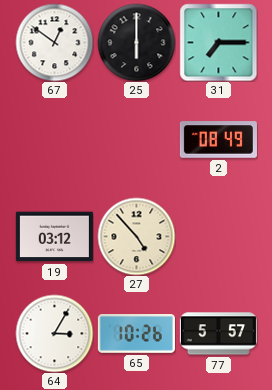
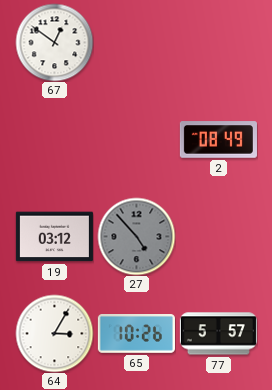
25: 6:00 -> none
31: 7:15 -> none
27 dial: cream -> grey
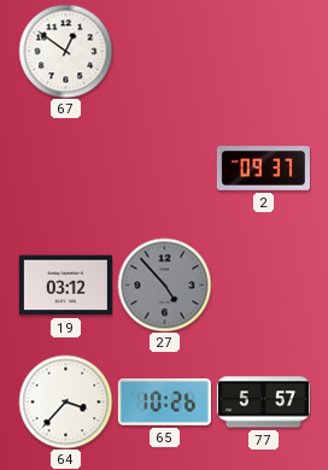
2: 08:49 -> 09:37
64: 3:05 -> 3:37
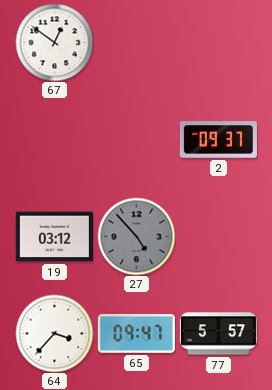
65: 10:26 -> 09:47
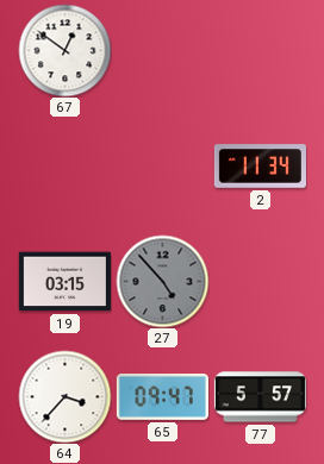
2: 09:37 -> 11:34
19: 03:12 -> 03:15
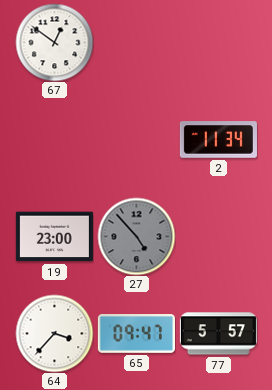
19: 03:15 -> 23:00
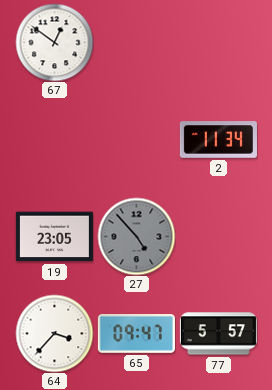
19: 23:00 -> 23:05
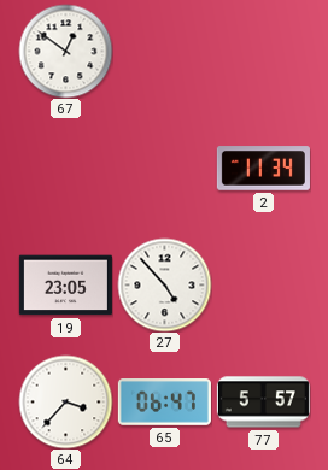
27 dial: grey -> white
65: 09:47 -> 06:47
